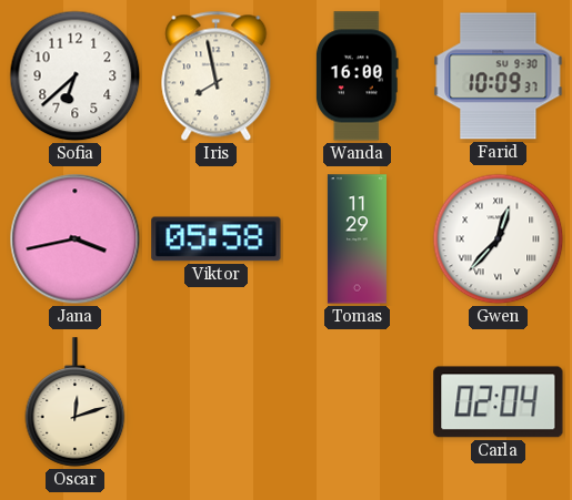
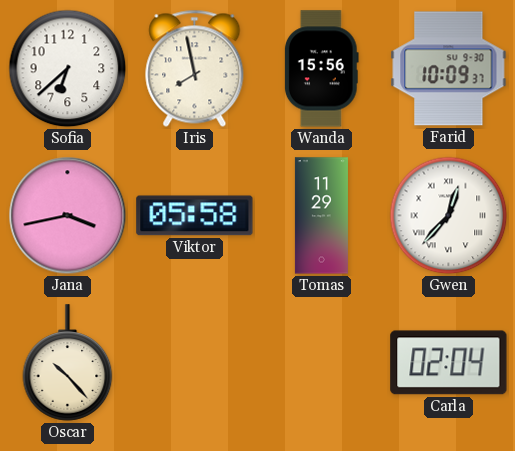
Wanda: 16:00 -> 15:56
Oscar: 12:12 -> 10:23
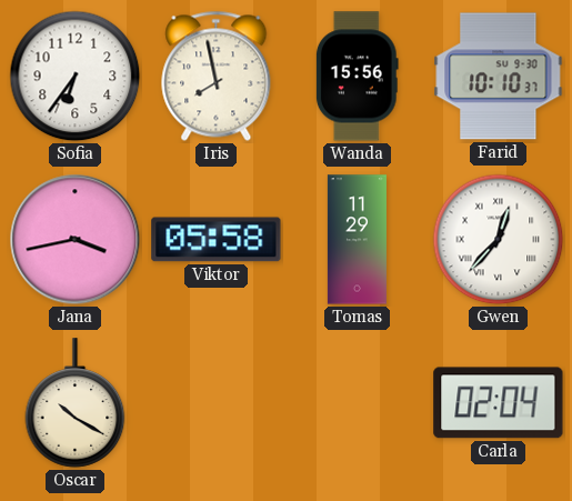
Sofia: 6:38 -> 6:36
Farid: 10:09 -> 10:10
Oscar: 10:23 -> 10:20
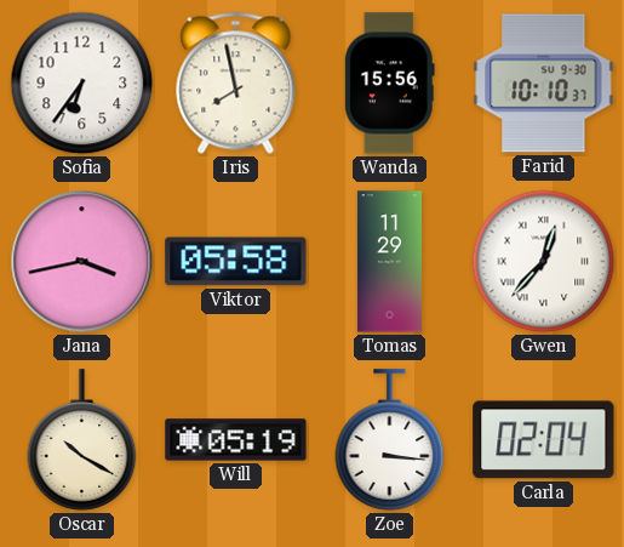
Will: none -> 05:19
Zoe: none -> 3:16
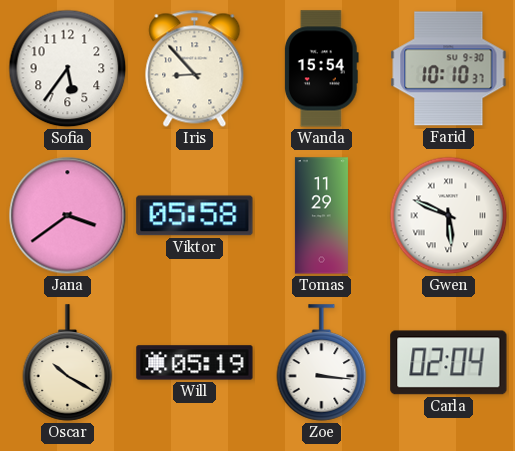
Sofia: 6:36 -> 5:36
Iris: 7:58 -> 8:53
Wanda: 15:56 -> 15:54
Jana: 3:43 -> 3:39
Gwen: 12:37 -> 5:49
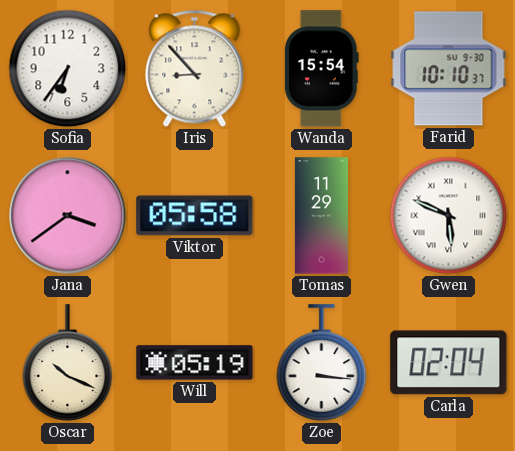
Sofia: 5:36 -> 6:36
Oscar: 10:20 -> 10:19
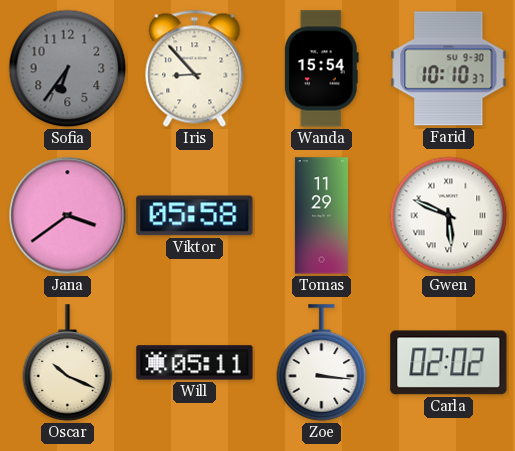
Sofia dial: white -> grey
Will: 05:19 -> 05:11
Carla: 02:04 -> 02:02
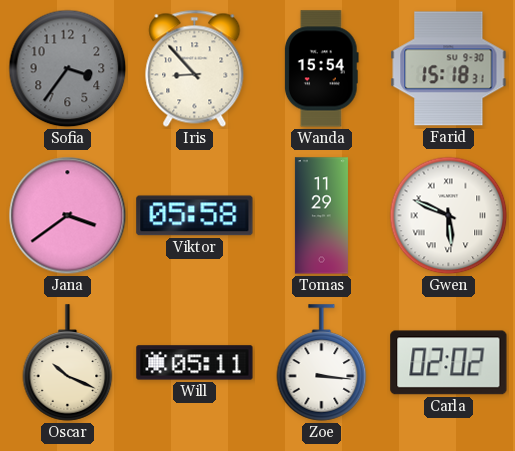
Sofia: 6:36 -> 3:36
Farid: 10:10 -> 15:18
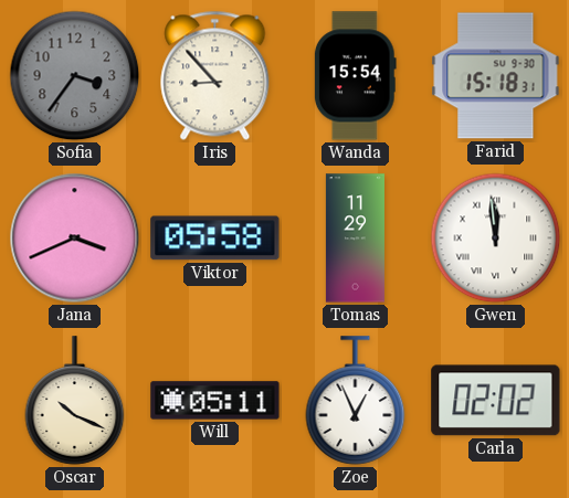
Jana: 3:39 -> 3:41
Gwen: 5:49 -> 11:59
Zoe: 3:16 -> 12:56
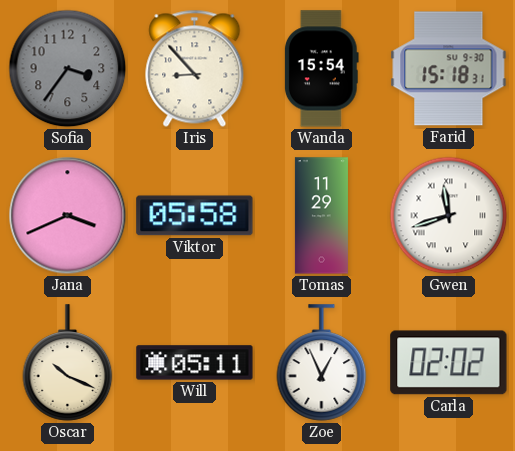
Gwen: 11:59 -> 11:42
